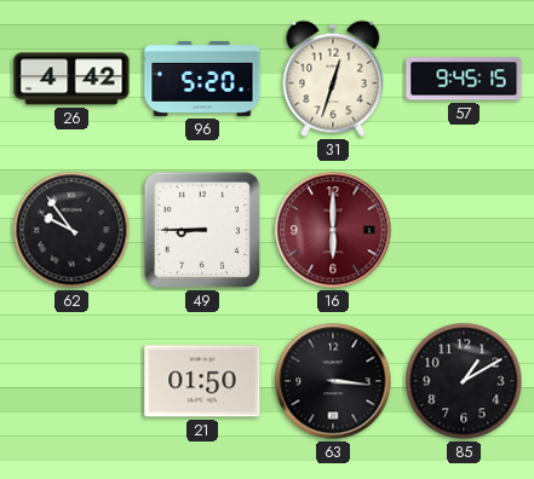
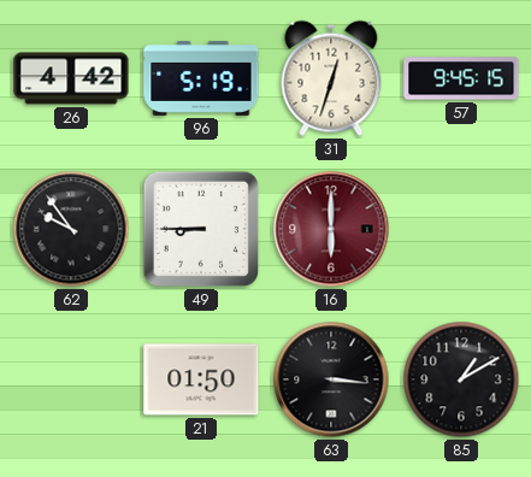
96: 5:20 -> 5:19
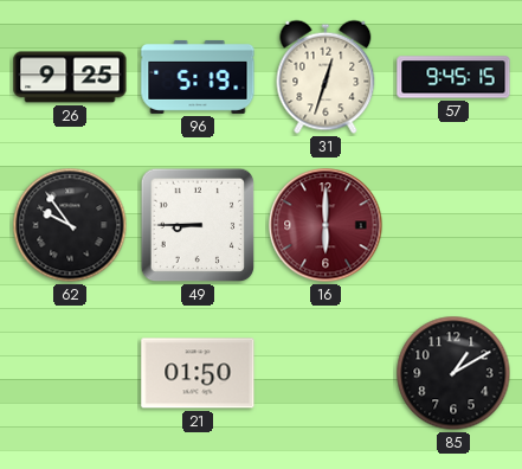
26: 4:42 -> 9:25
63: 3:16 -> none
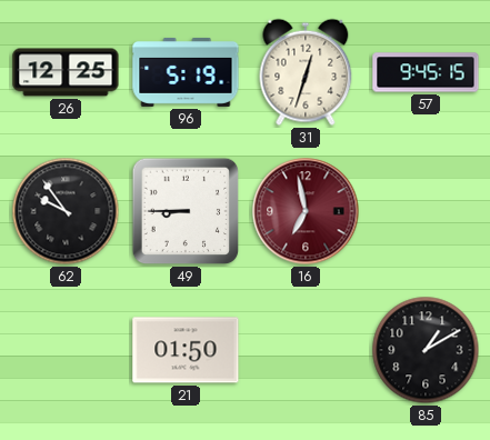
26: 9:25 -> 12:25
16: 6:00 -> 6:58
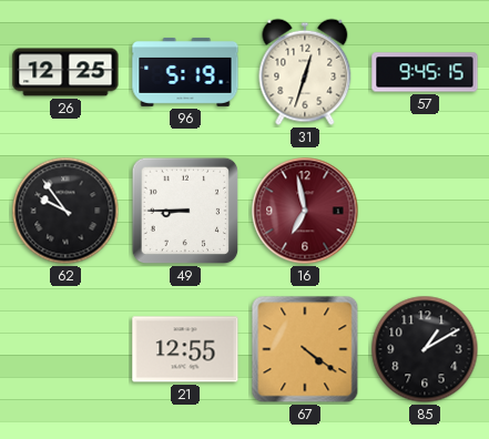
21: 01:50 -> 12:55
67: none -> 4:21
